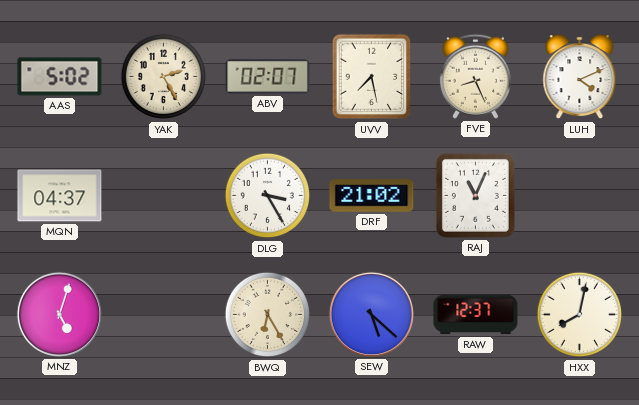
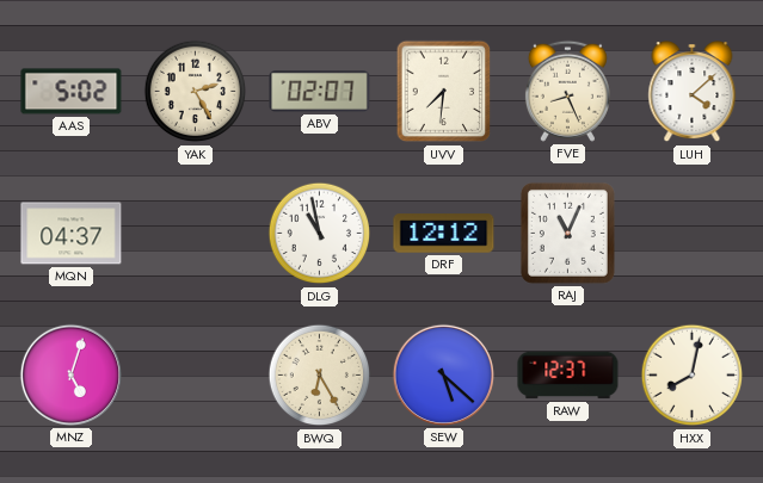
UVV: 7:28 -> 7:31
LUH: 4:11 -> 4:08
DLG: 3:25 -> 10:58
DRF: 21:02 -> 12:12
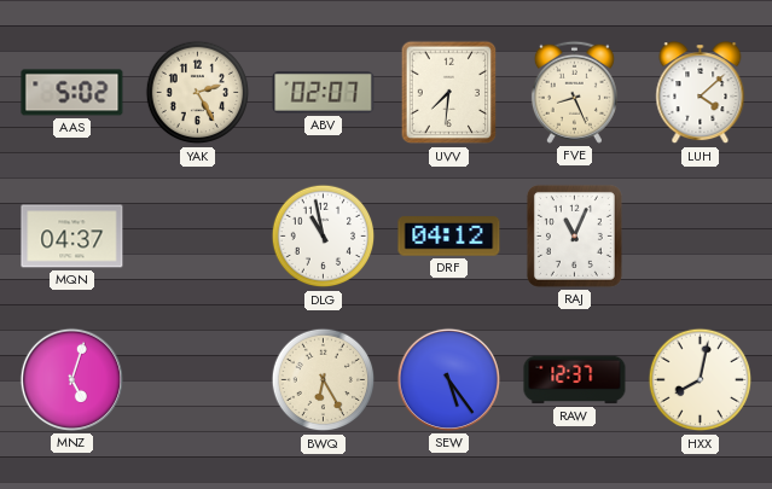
DRF: 12:12 -> 04:12
SEW: 5:22 -> 5:24
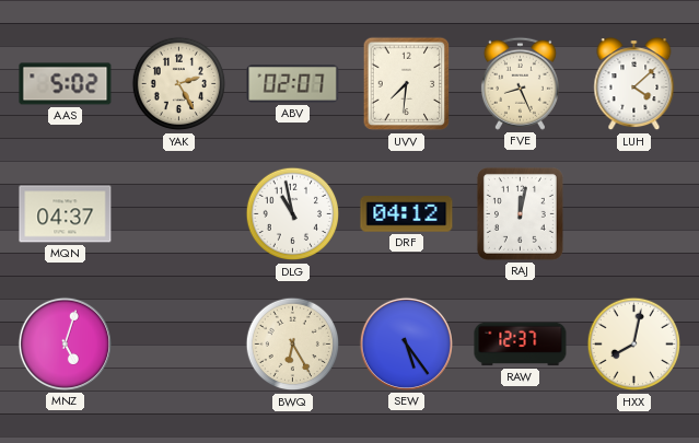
RAJ: 11:04 -> 12:02
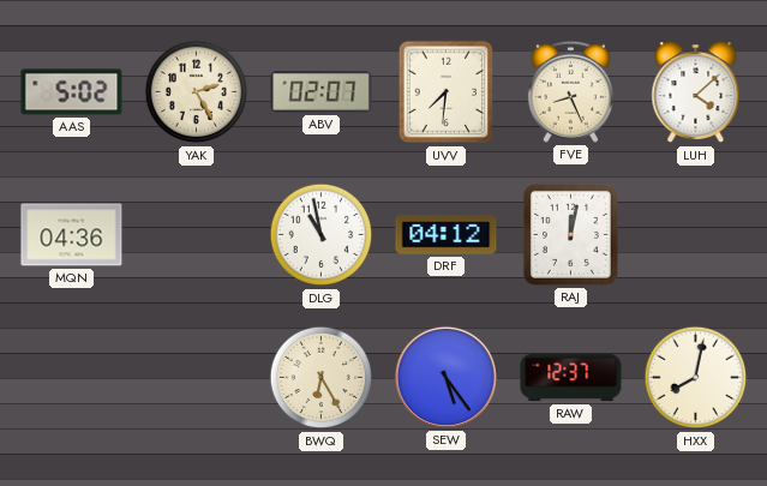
MQN: 04:37 -> 04:36
MNZ: 5:03 -> none
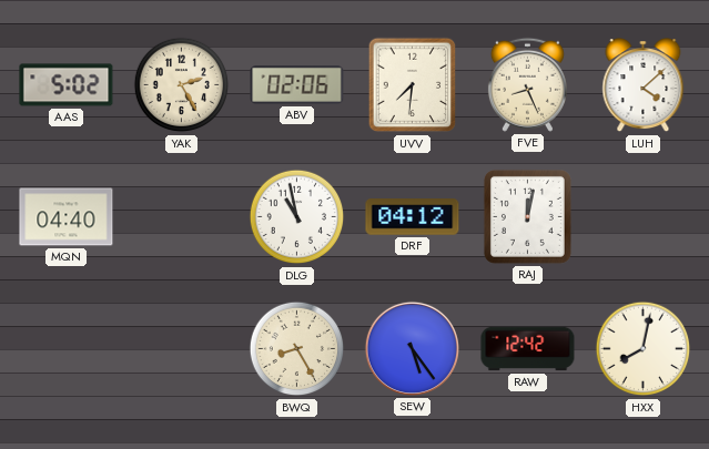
ABV: 02:07 -> 02:06
MQN: 04:36 -> 04:40
BWQ: 6:25 -> 8:25
RAW: 12:37 -> 12:42
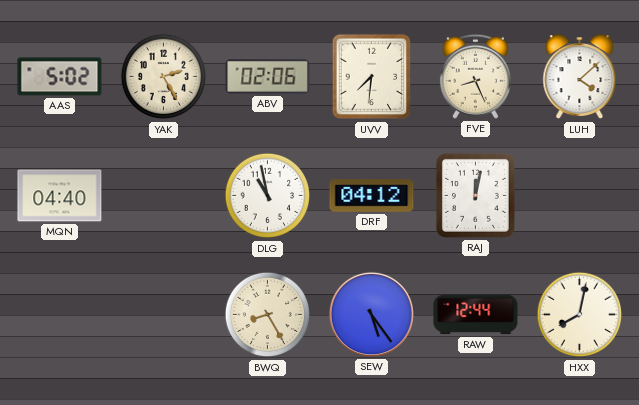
RAW: 12:42 -> 12:44
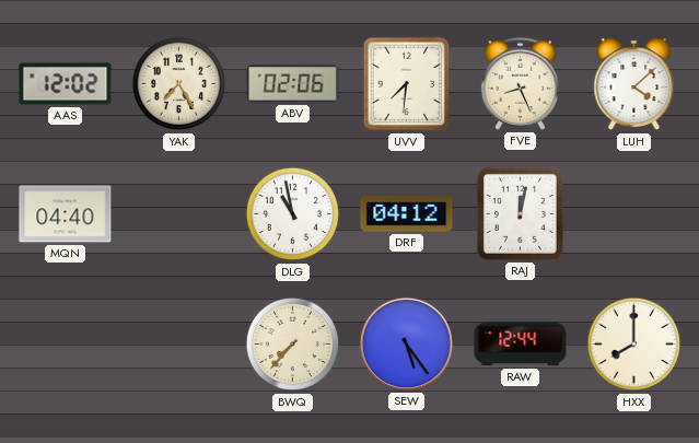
AAS: 5:02 -> 12:02
YAK: 2:25 -> 7:25
BWQ: 8:25 -> 7:37
HXX: 8:02 -> 8:00
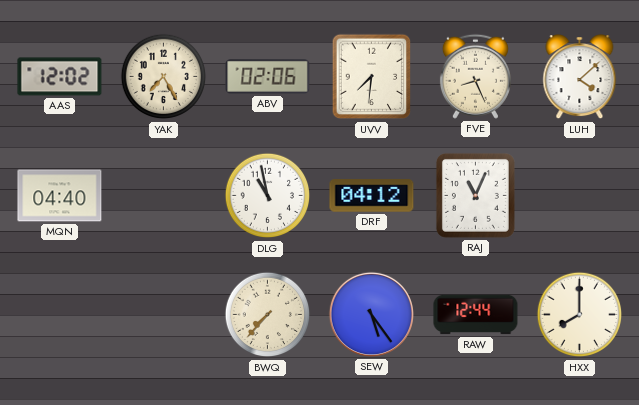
RAJ: 12:02 -> 11:04
